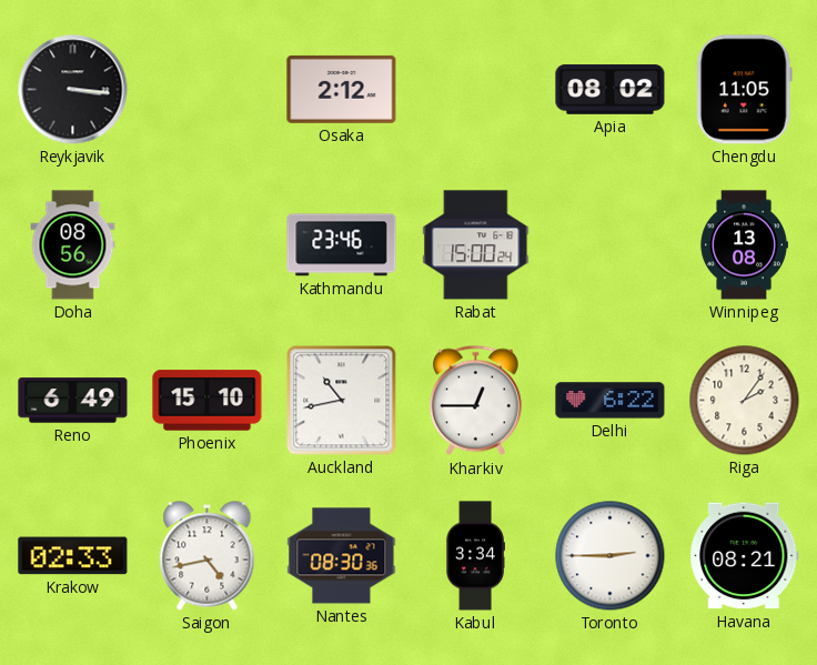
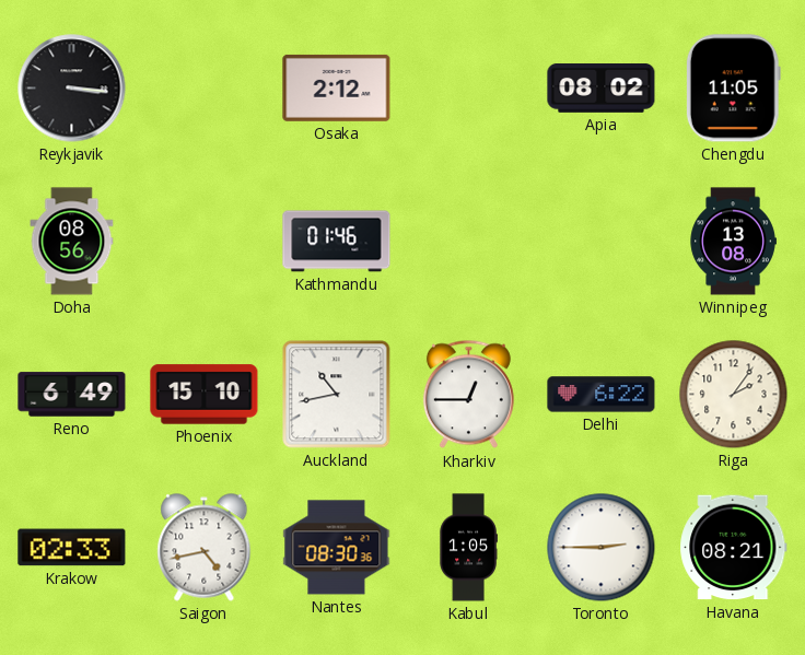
Kathmandu: 23:46 -> 01:46
Rabat: 15:00 -> none
Kabul: 3:34 -> 1:05
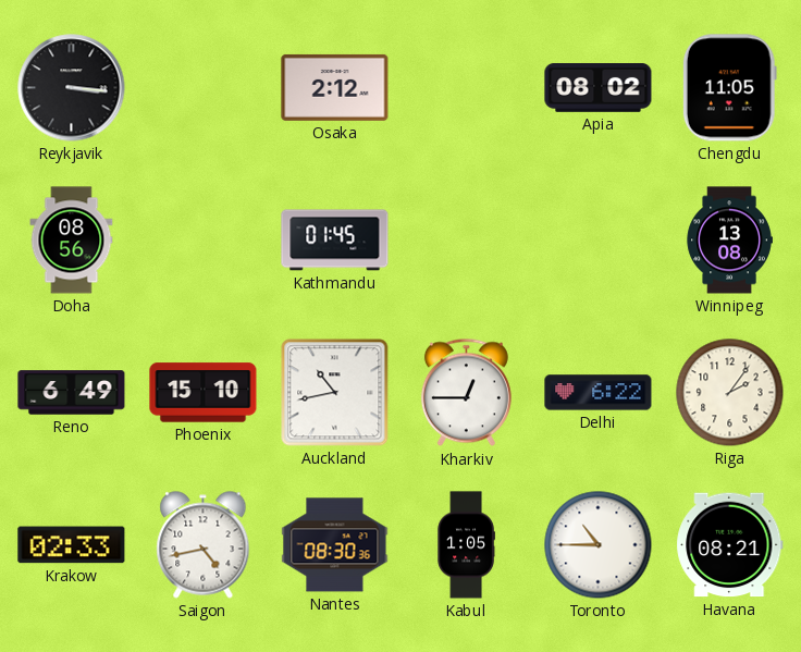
Kathmandu: 01:46 -> 01:45
Toronto: 2:45 -> 10:45
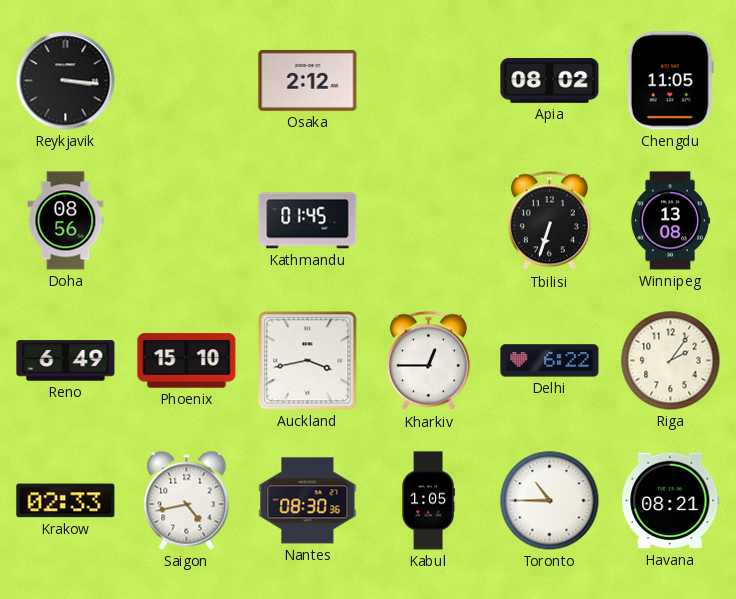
Tbilisi: none -> 6:33
Auckland: 10:43 -> 3:43
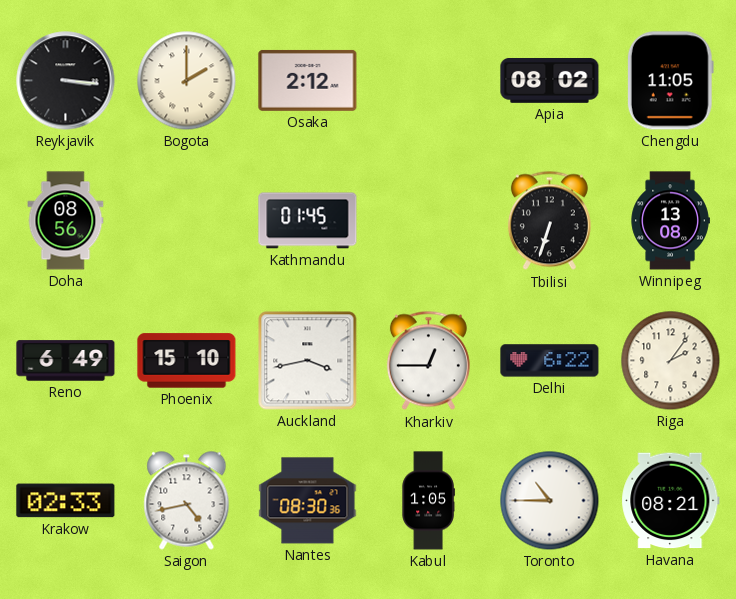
Bogota: none -> 2:00
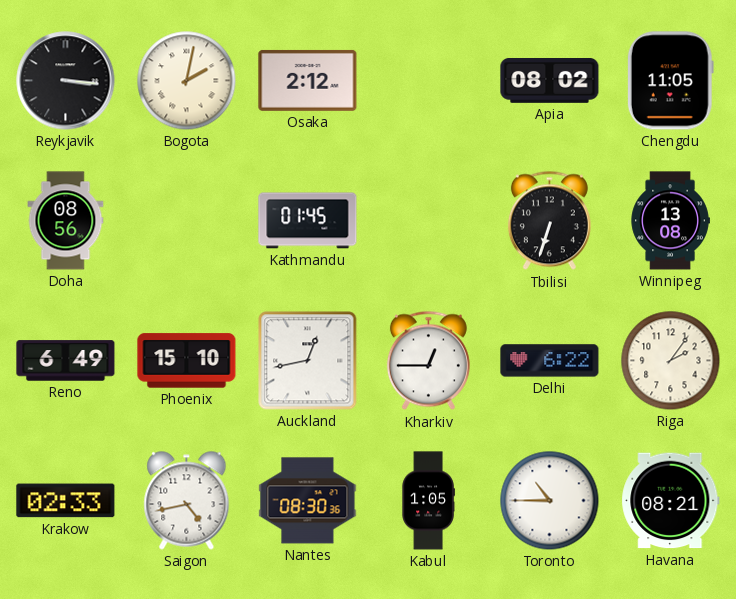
Bogota: 2:00 -> 2:02
Auckland: 3:43 -> 12:43
